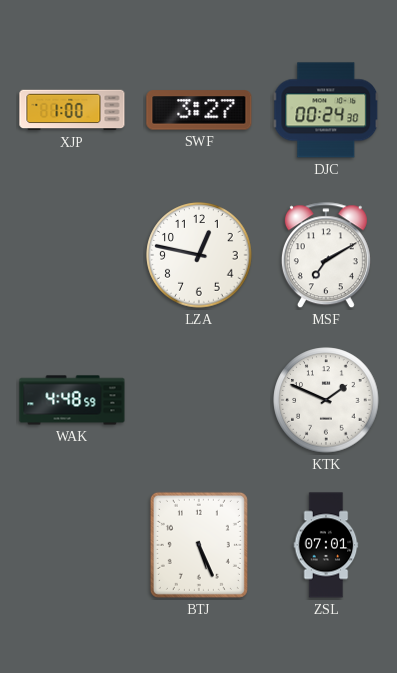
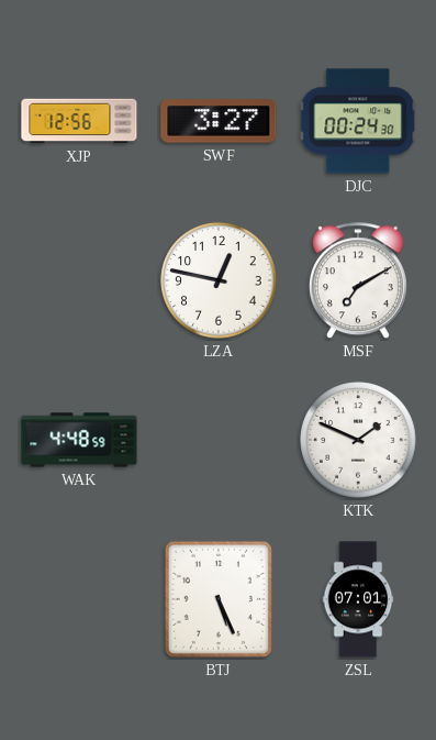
XJP: 1:00 -> 12:56
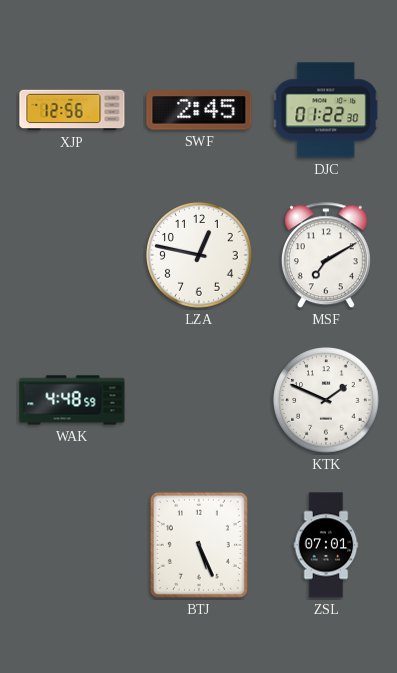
SWF: 3:27 -> 2:45
DJC: 00:24 -> 01:22
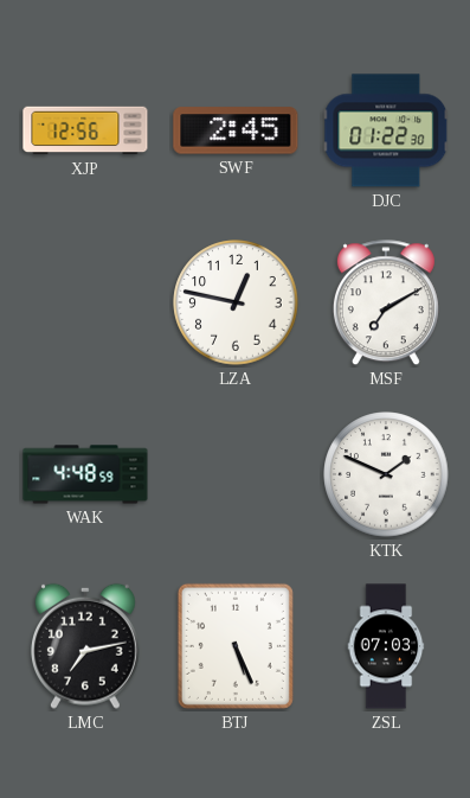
LMC: none -> 7:13
ZSL: 07:01 -> 07:03
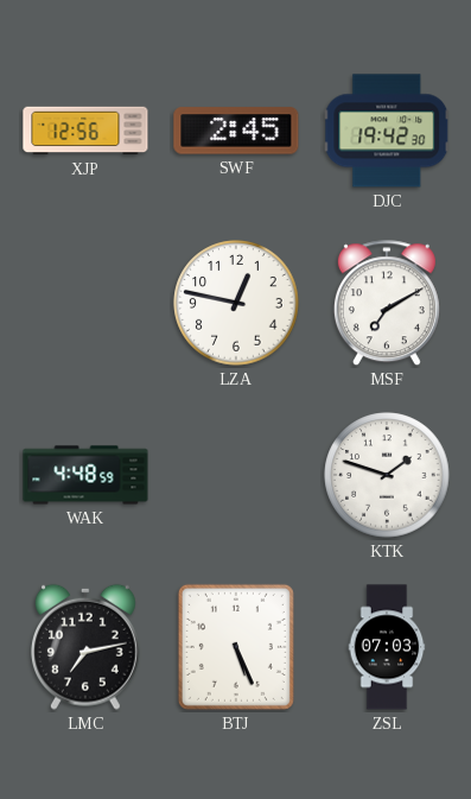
DJC: 01:22 -> 19:42
KTK: 1:49 -> 1:48
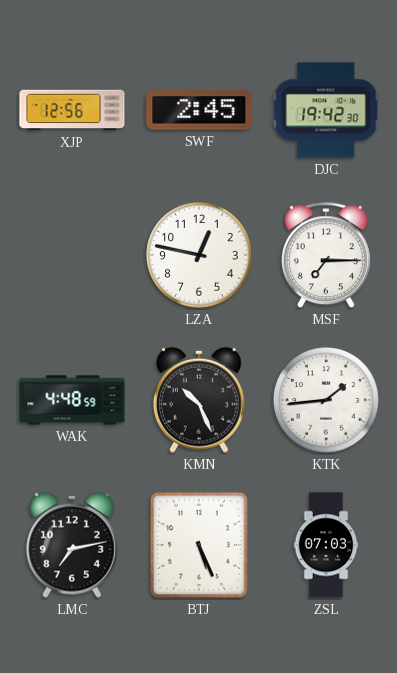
MSF: 7:10 -> 7:15
KMN: none -> 10:26
KTK: 1:48 -> 1:44
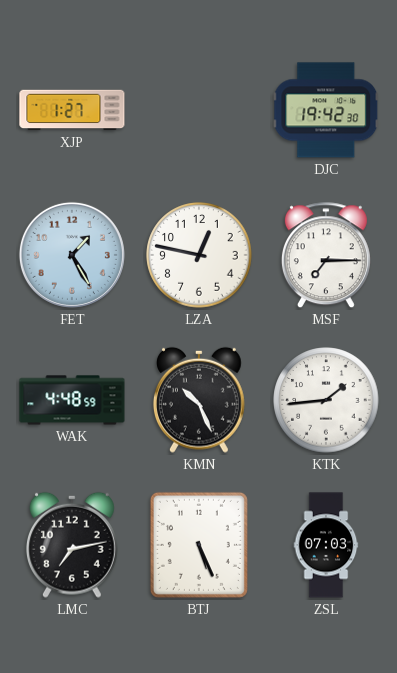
XJP: 12:56 -> 1:27
SWF: 2:45 -> none
FET: none -> 1:25
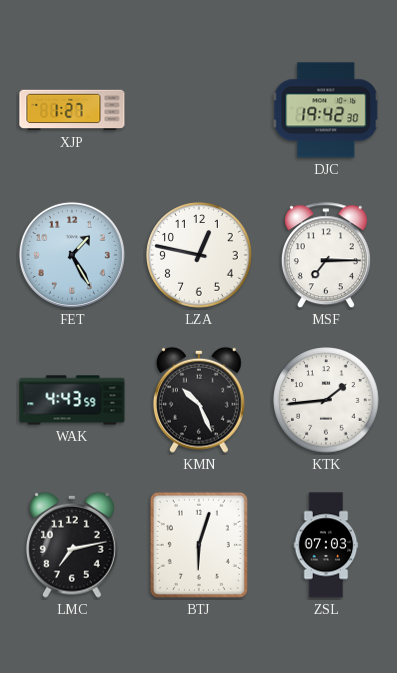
WAK: 4:48 -> 4:43
BTJ: 5:26 -> 6:03
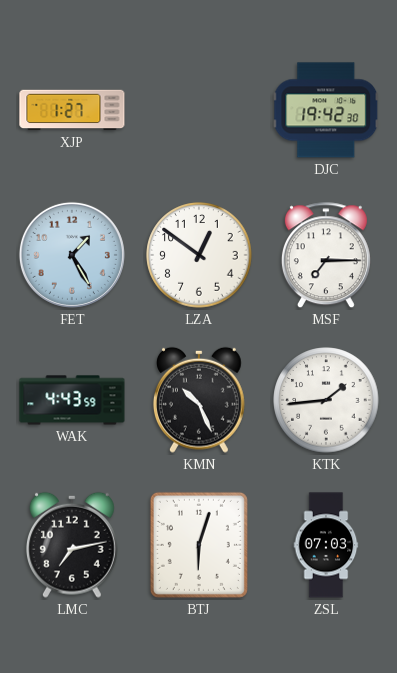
LZA: 12:47 -> 12:51
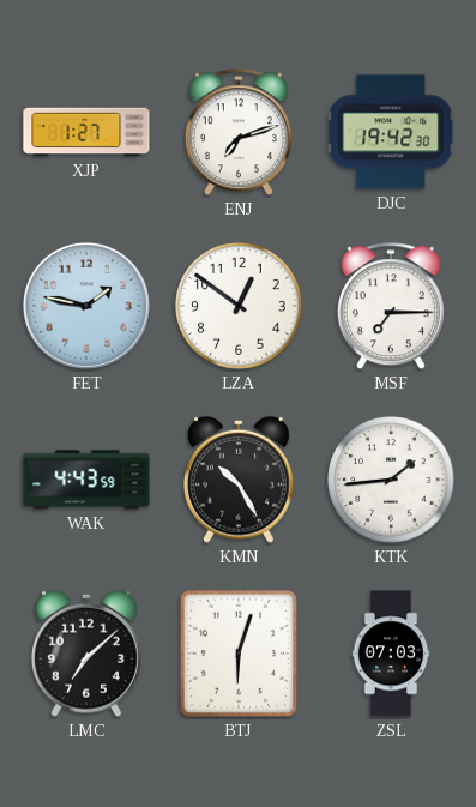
ENJ: none -> 7:12
FET: 1:25 -> 1:47
KMN: 10:26 -> 10:25
LMC: 7:13 -> 7:08
